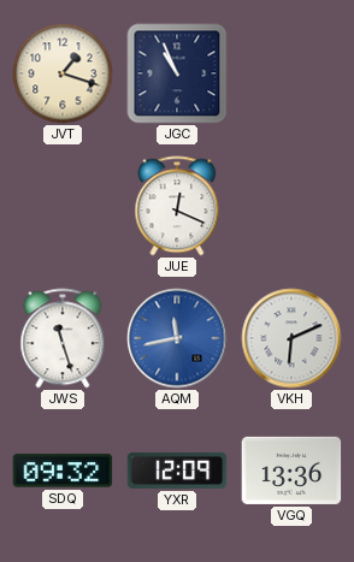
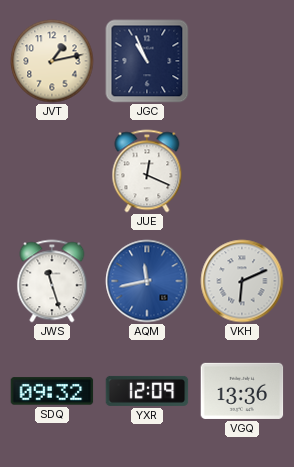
JVT: 1:18 -> 1:13
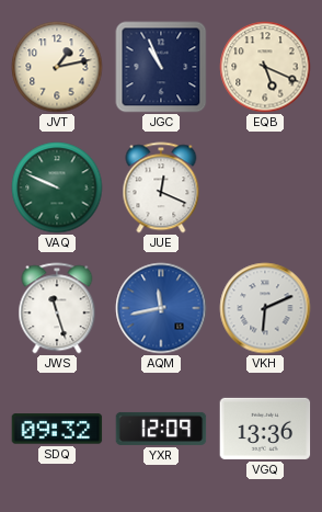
EQB: none -> 5:19
VAQ: none -> 9:49
